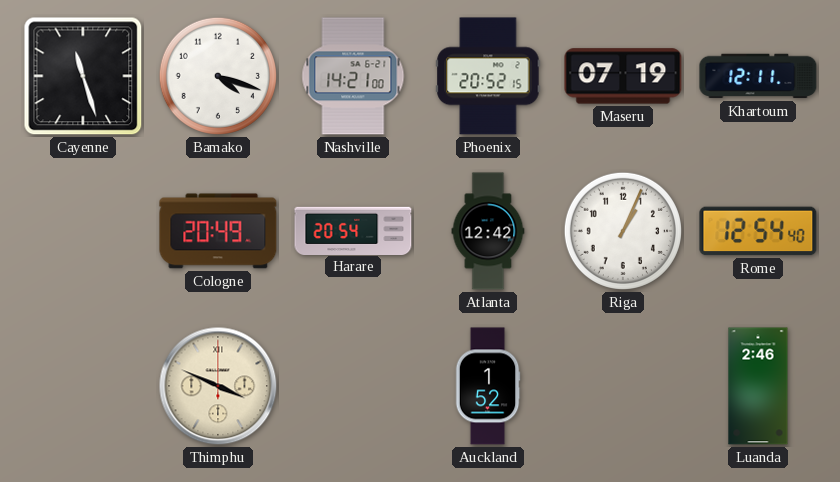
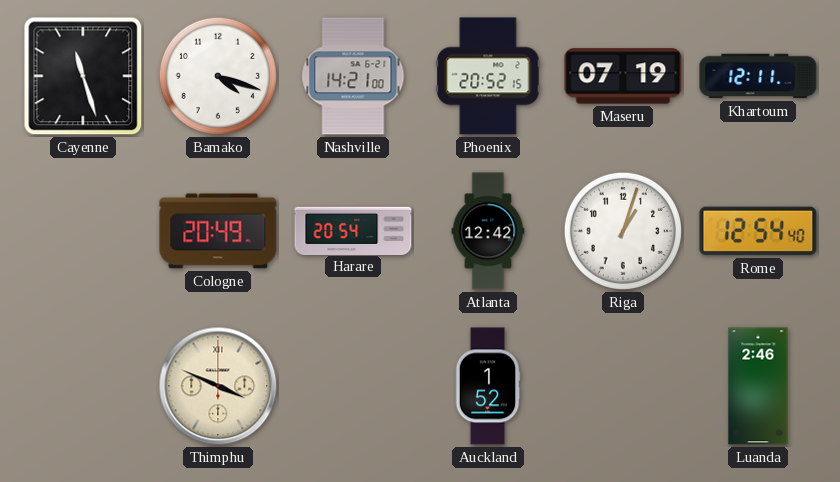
Riga: 1:04 -> 1:03
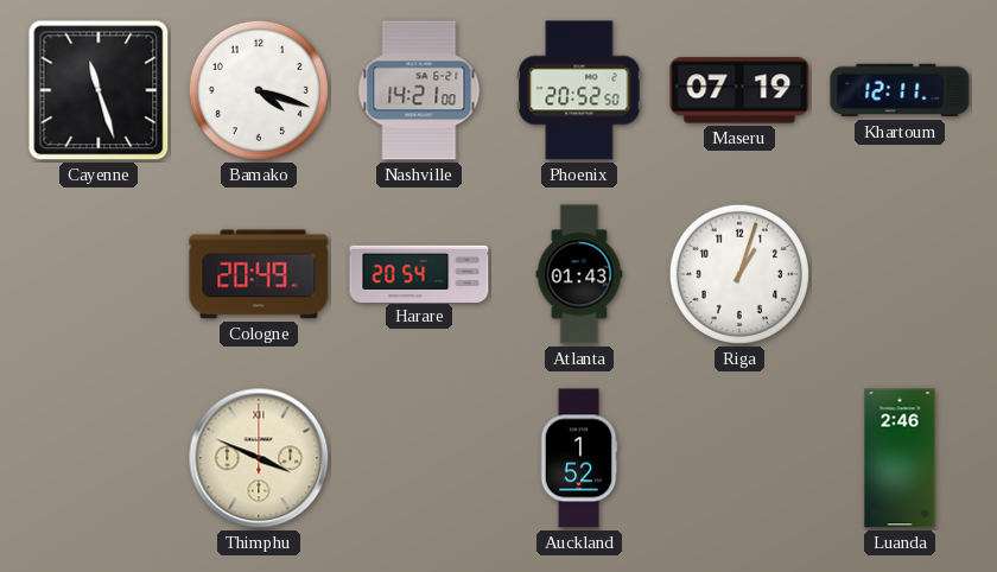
Phoenix: 20:52:15 -> 20:52:50
Atlanta: 12:42 -> 01:43
Rome: 12:54 -> none
